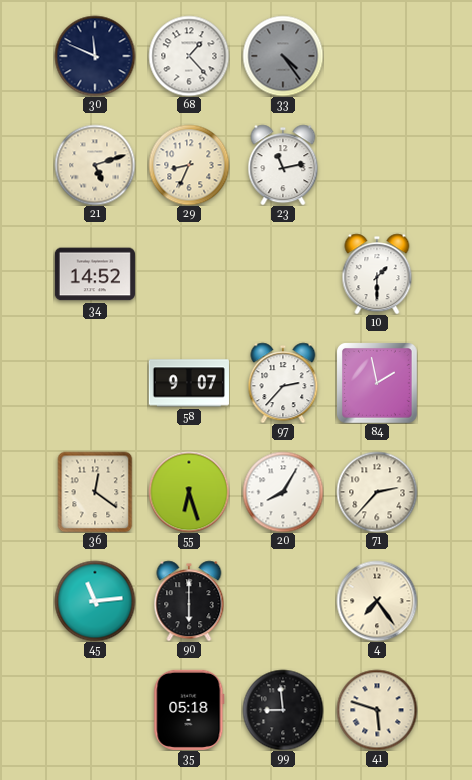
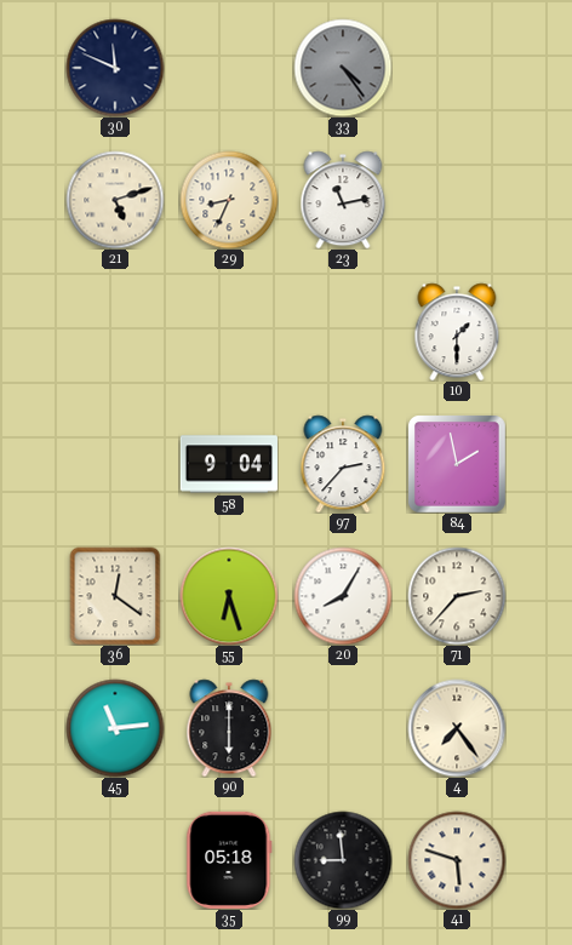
68: 1:23 -> none
34: 14:52 -> none
58: 9:07 -> 9:04
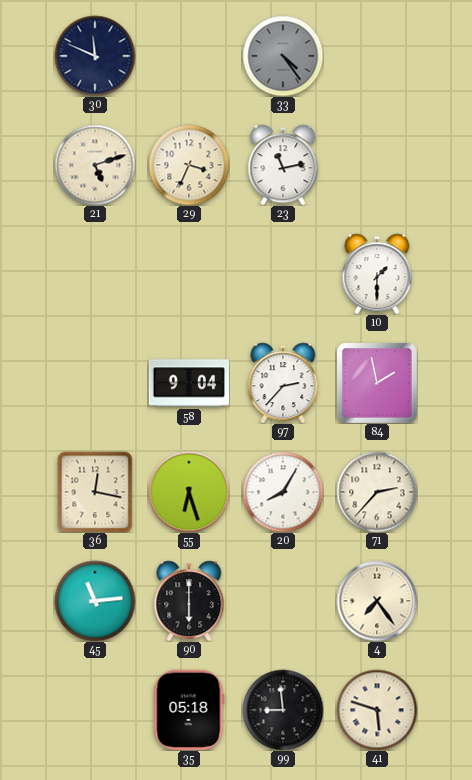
29: 8:34 -> 3:34
36: 12:21 -> 12:17
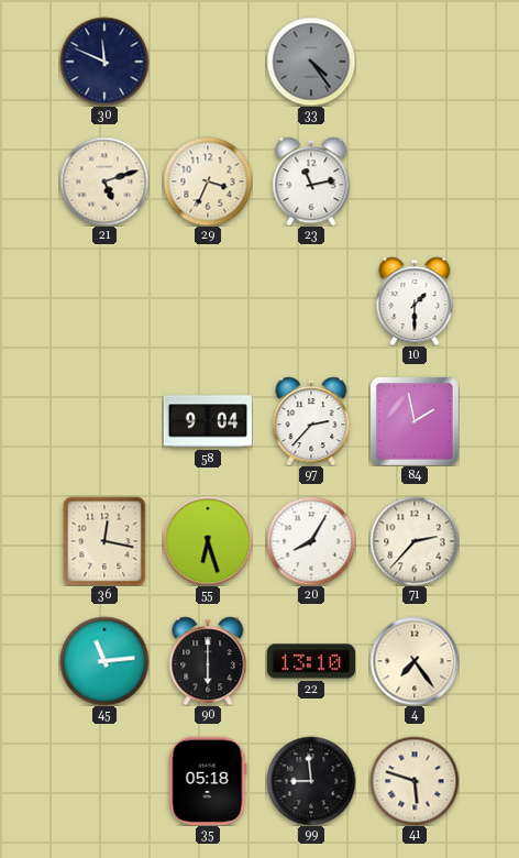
22: none -> 13:10
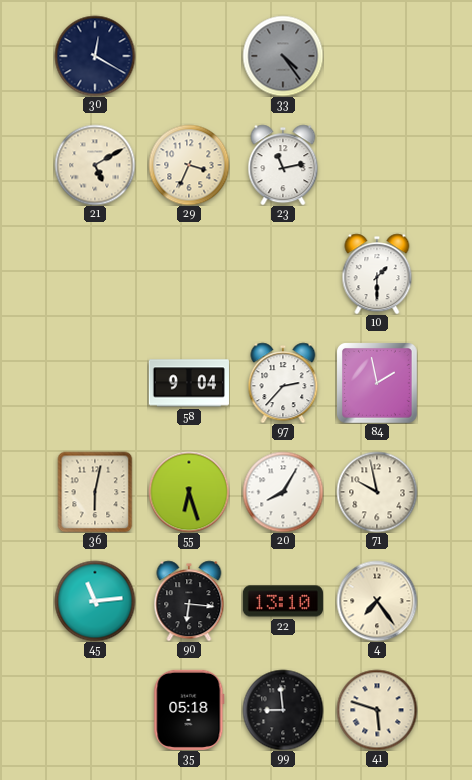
30: 11:49 -> 12:20
21: 5:12 -> 5:10
36: 12:17 -> 6:02
71: 2:37 -> 9:58
90: 6:00 -> 6:16
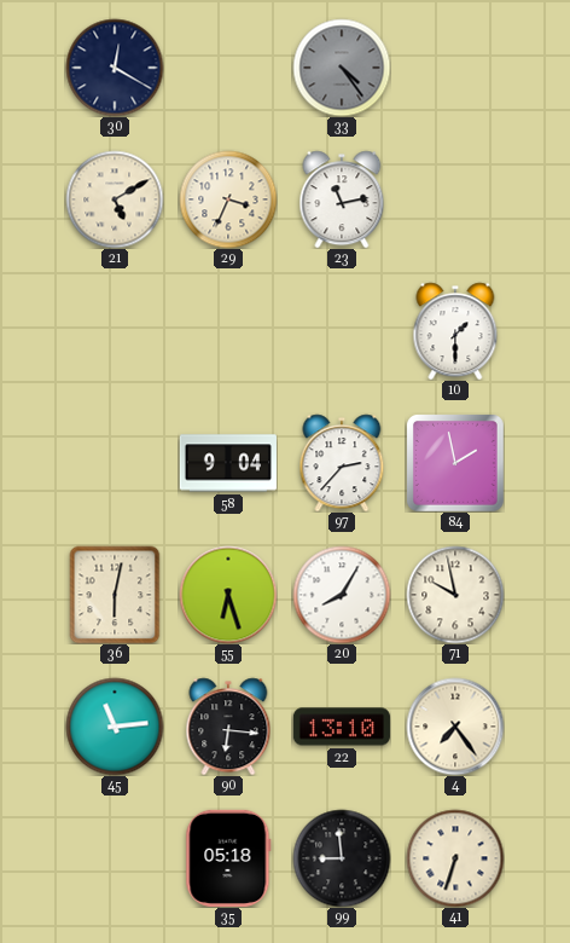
41: 5:48 -> 6:33
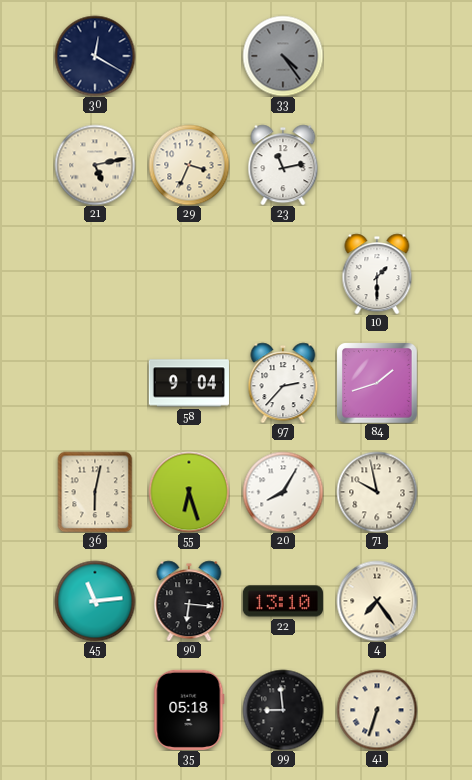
21: 5:10 -> 5:13
84: 1:58 -> 1:42
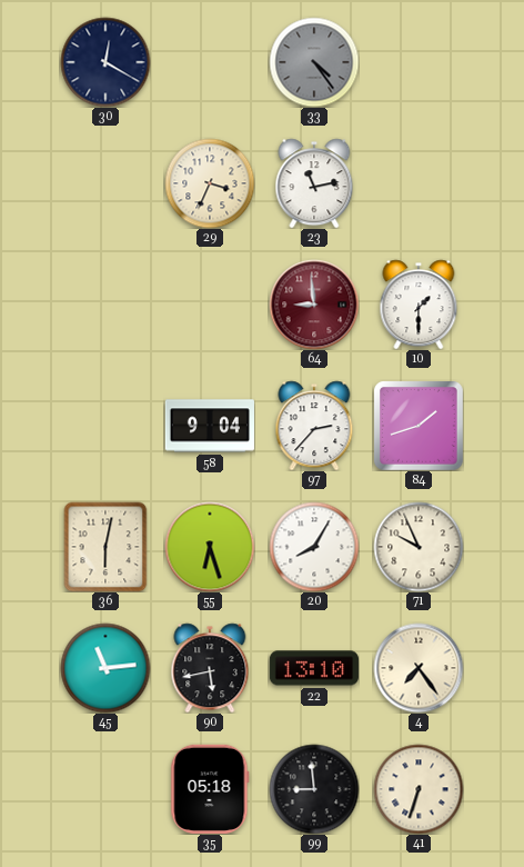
21: 5:13 -> none
64: none -> 8:59
71: 9:58 -> 9:56
90: 6:16 -> 5:43
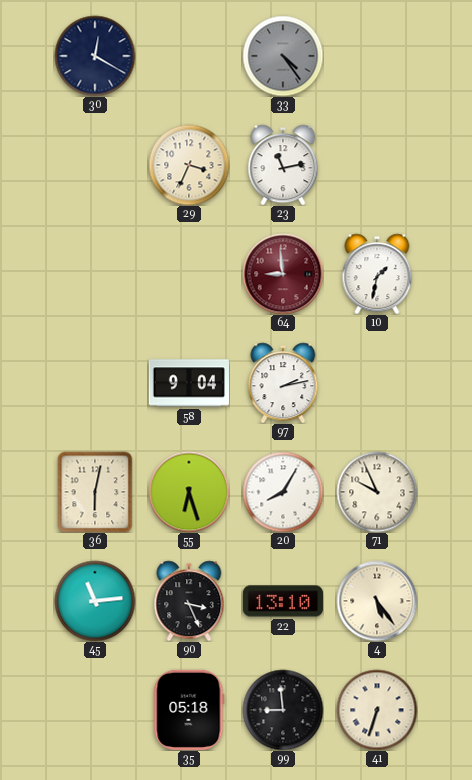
10: 1:30 -> 1:32
97: 2:37 -> 2:13
84: 1:42 -> none
90: 5:43 -> 3:26
4: 7:24 -> 5:24
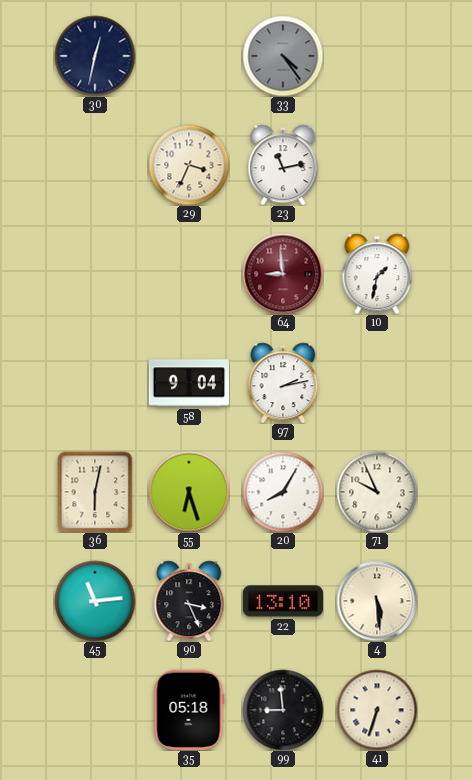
30: 12:20 -> 12:32
4: 5:24 -> 5:29
